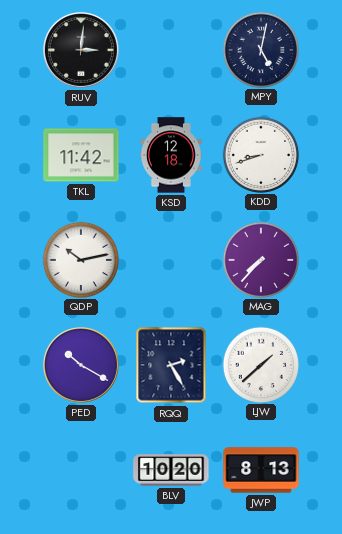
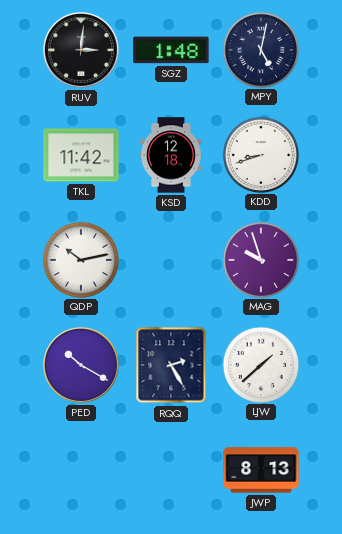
SGZ: none -> 1:48
MAG: 7:37 -> 9:57
BLV: 10:20 -> none
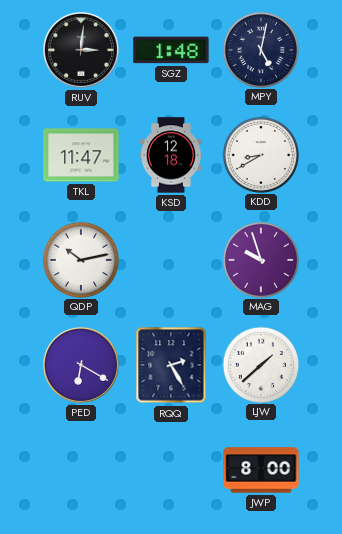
TKL: 11:42 -> 11:47
KDD: 8:42 -> 8:40
PED: 10:20 -> 6:20
JWP: 8:13 -> 8:00
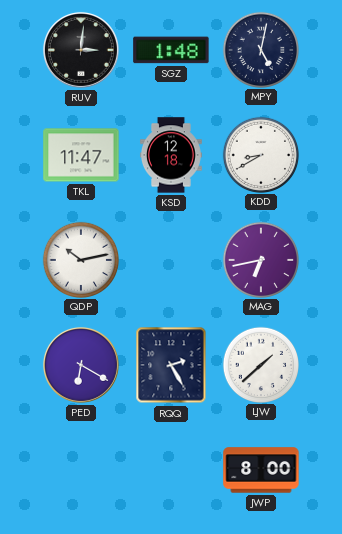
MAG: 9:57 -> 6:43
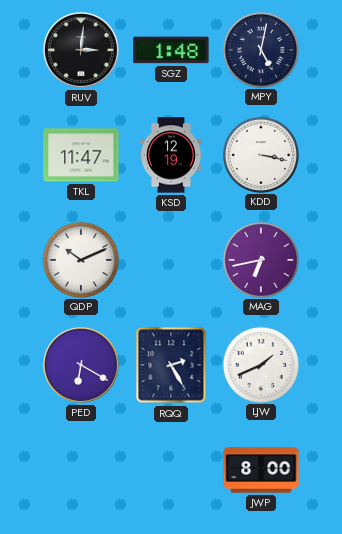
KSD: 12:18 -> 12:19
KDD: 8:40 -> 3:17
QDP: 10:13 -> 10:11
LJW: 1:38 -> 1:41
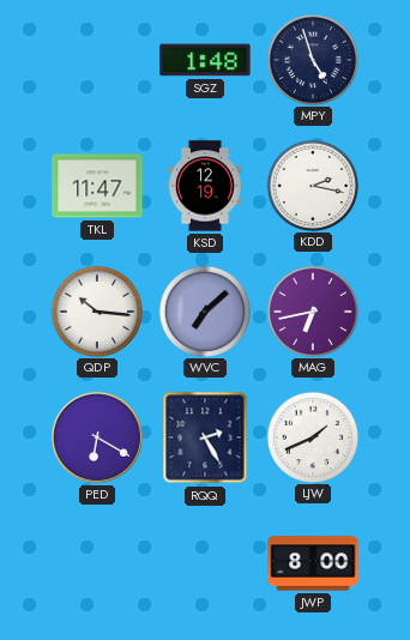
RUV: 3:01 -> none
MPY: 5:02 -> 4:57
KDD: 3:17 -> 2:17
QDP: 10:11 -> 10:16
WVC: none -> 7:08
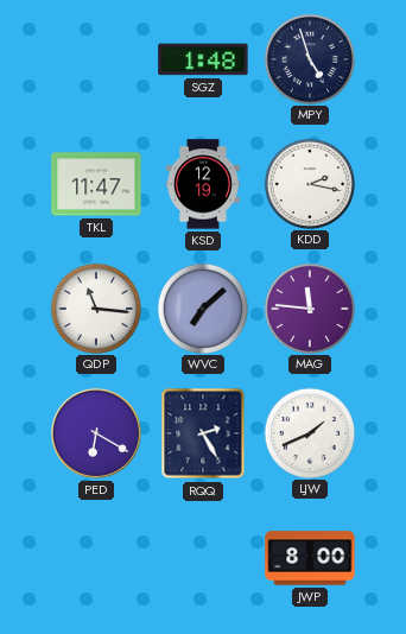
QDP: 10:16 -> 11:16
MAG: 6:43 -> 11:46
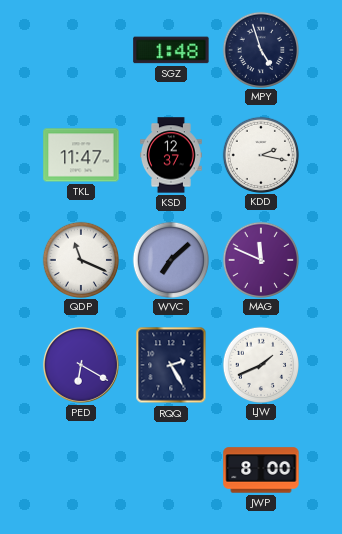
KSD: 12:19 -> 12:37
QDP: 11:16 -> 11:19
MAG: 11:46 -> 11:49
